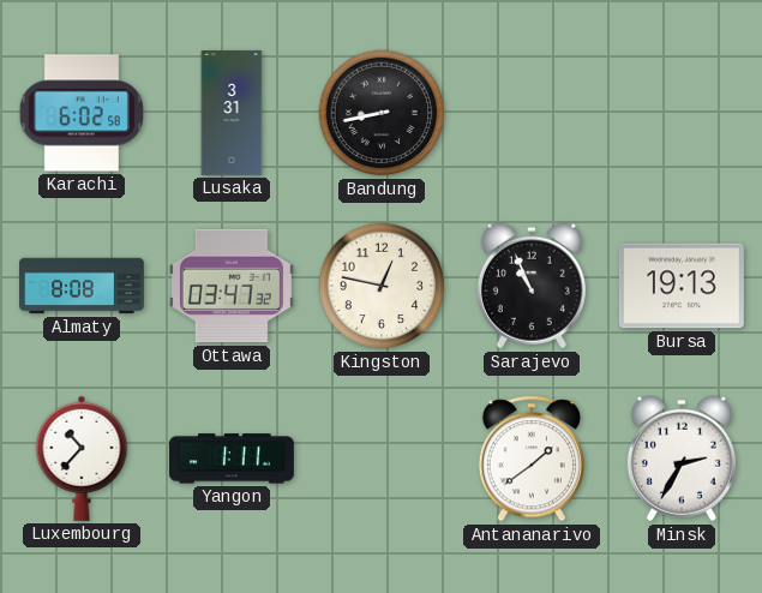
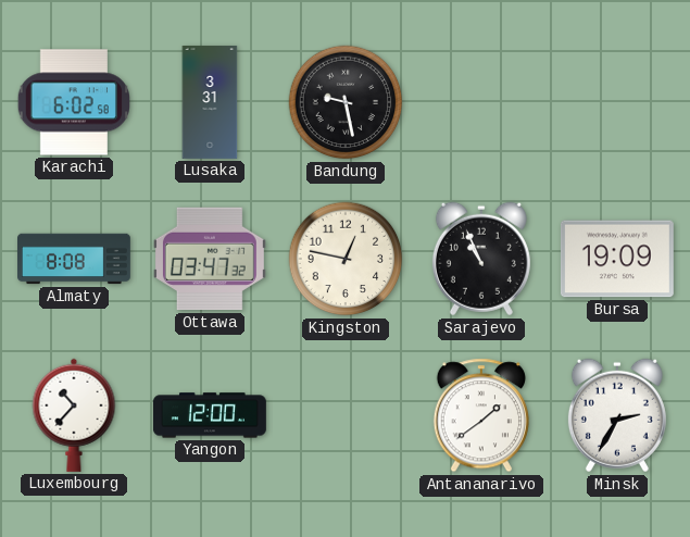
Bandung: 8:43 -> 9:28
Bursa: 19:13 -> 19:09
Yangon: 1:11 -> 12:00
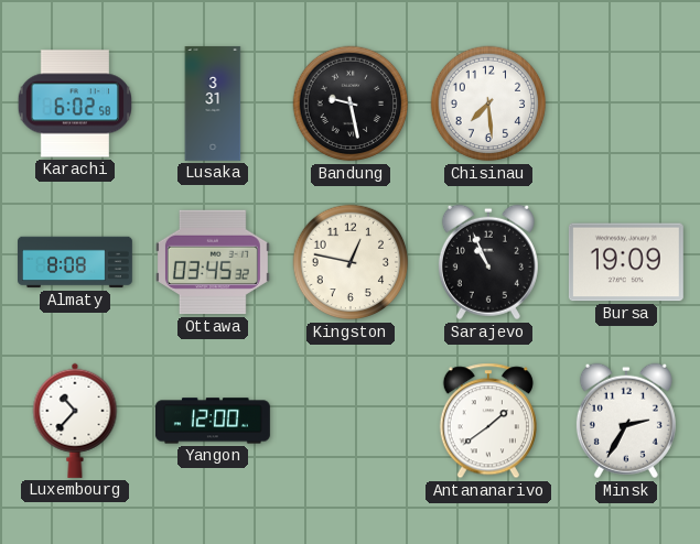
Chisinau: none -> 7:29
Ottawa: 03:47 -> 03:45
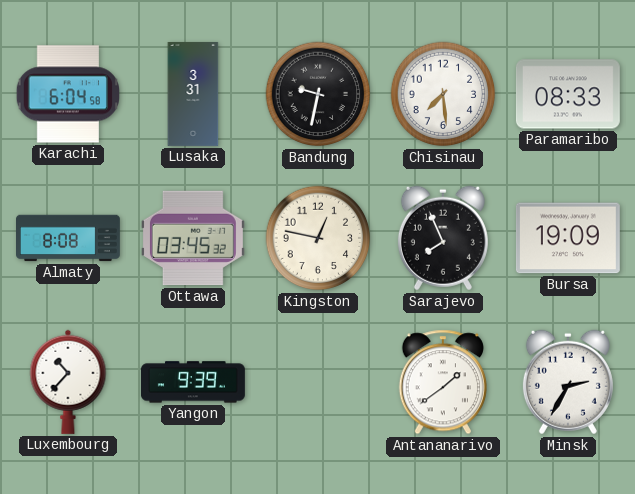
Karachi: 6:02 -> 6:04
Bandung: 9:28 -> 9:32
Paramaribo: none -> 08:33
Sarajevo: 10:56 -> 7:56
Yangon: 12:00 -> 9:39
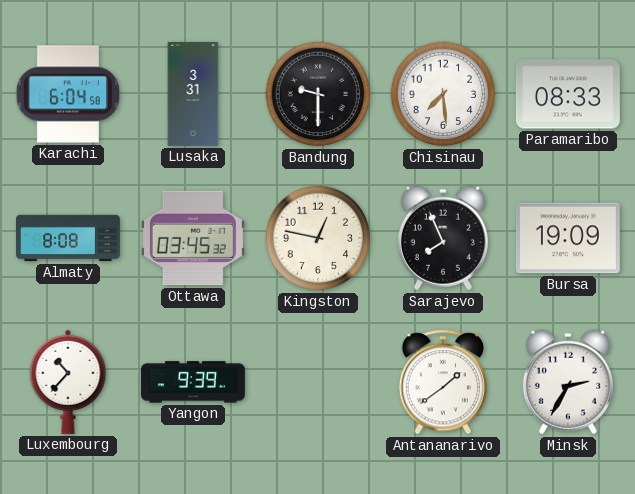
Bandung: 9:32 -> 9:30
